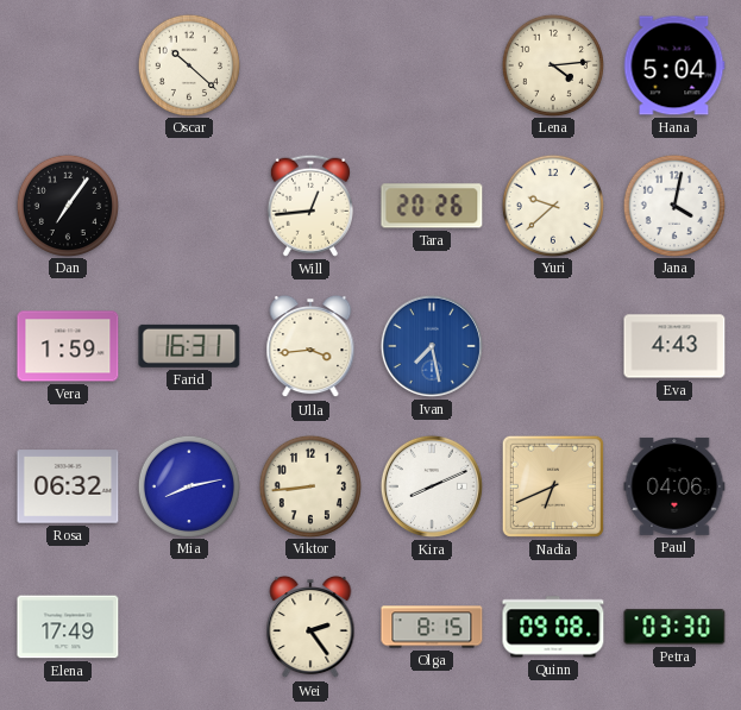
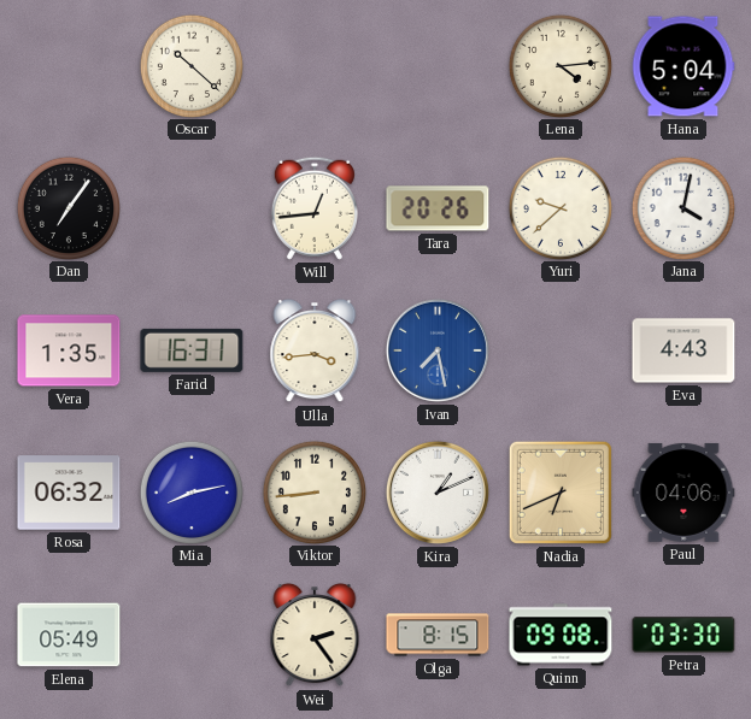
Vera: 1:59 -> 1:35
Kira: 8:11 -> 1:11
Elena: 17:49 -> 05:49
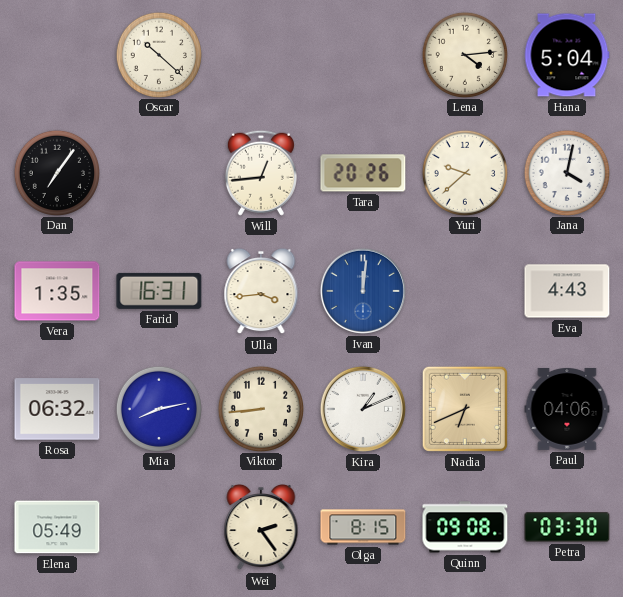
Ivan: 7:28 -> 12:01
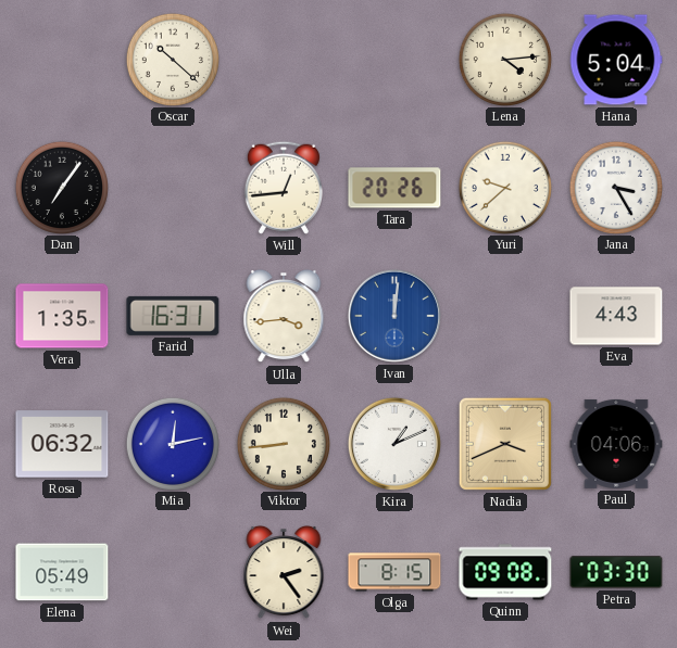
Jana: 4:02 -> 3:25
Mia: 8:13 -> 12:13
Nadia: 6:41 -> 3:41
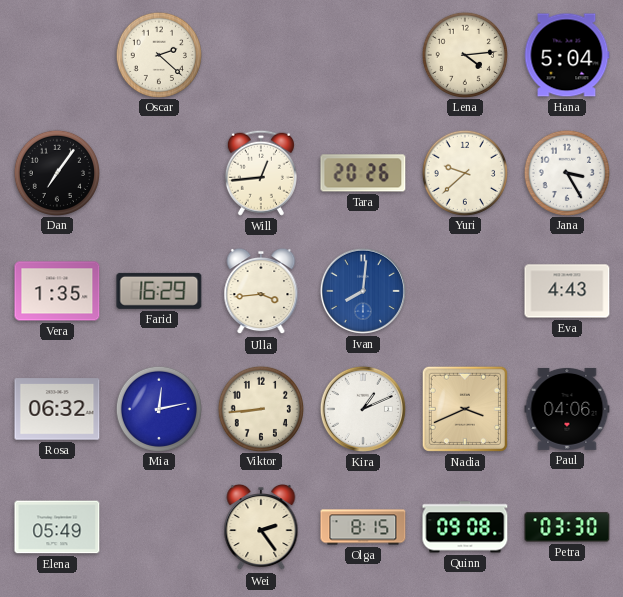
Oscar: 10:22 -> 2:22
Farid: 16:31 -> 16:29
Ivan: 12:01 -> 8:01
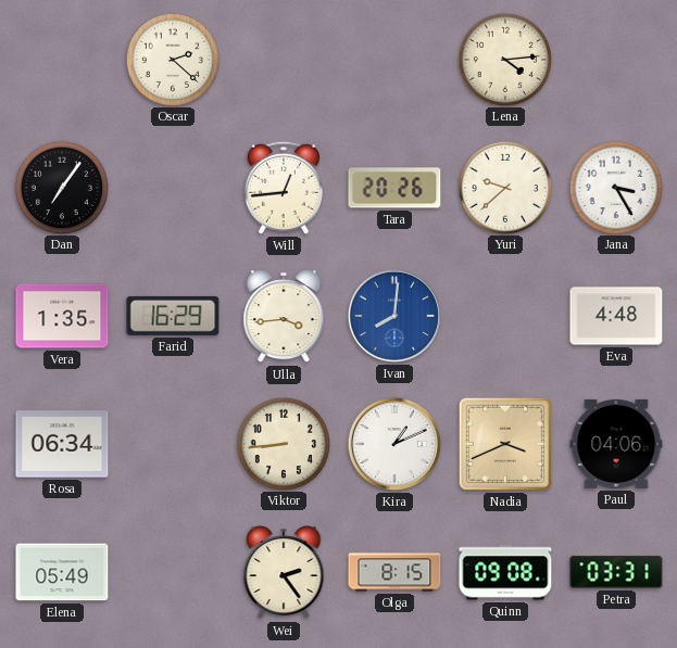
Hana: 5:04 -> none
Eva: 4:43 -> 4:48
Rosa: 06:32 -> 06:34
Mia: 12:13 -> none
Petra: 03:30 -> 03:31
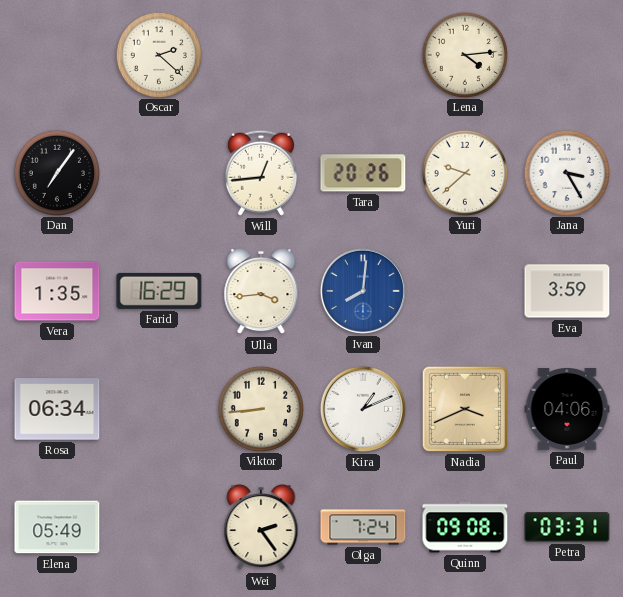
Eva: 4:48 -> 3:59
Olga: 8:15 -> 7:24
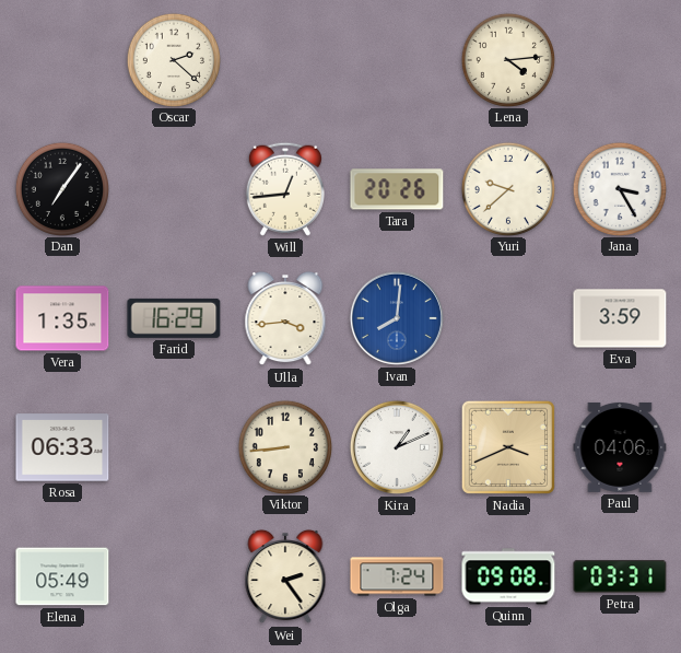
Rosa: 06:34 -> 06:33
